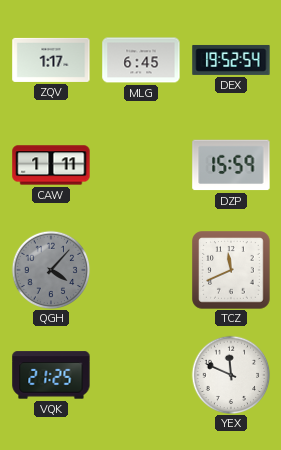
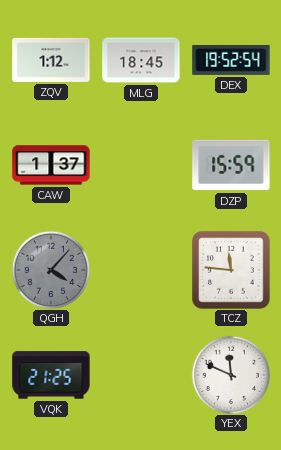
ZQV: 1:17 -> 1:12
MLG: 6:45 -> 18:45
CAW: 1:11 -> 1:37
TCZ: 11:41 -> 11:46
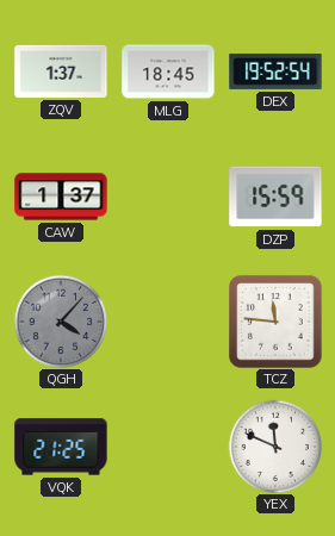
ZQV: 1:12 -> 1:37
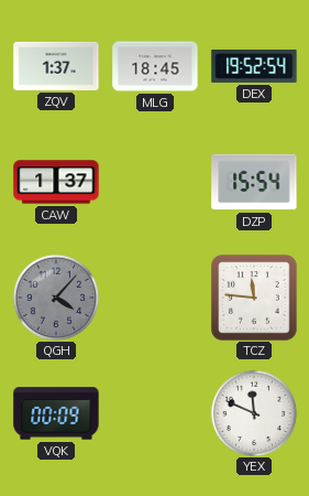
DZP: 15:59 -> 15:54
VQK: 21:25 -> 00:09
